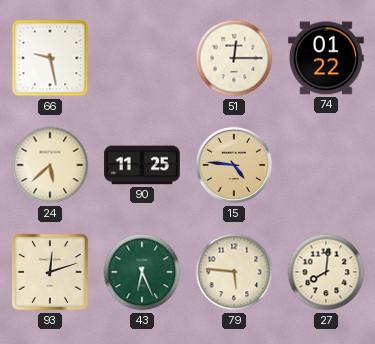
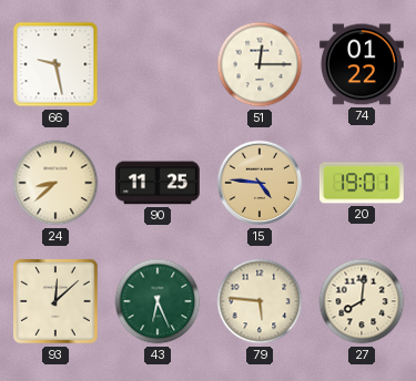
24: 5:38 -> 8:38
20: none -> 19:01
93: 12:12 -> 12:08
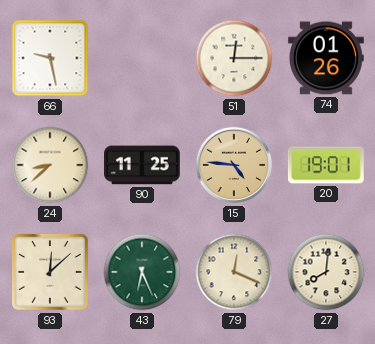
74: 01:22 -> 01:26
79: 5:46 -> 12:19
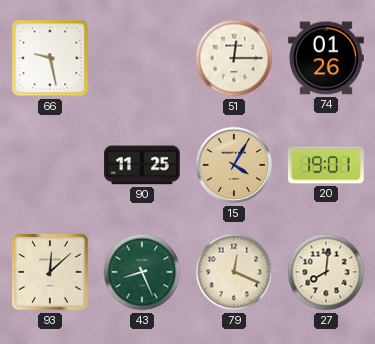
24: 8:38 -> none
15: 4:46 -> 4:05
43: 6:26 -> 8:26
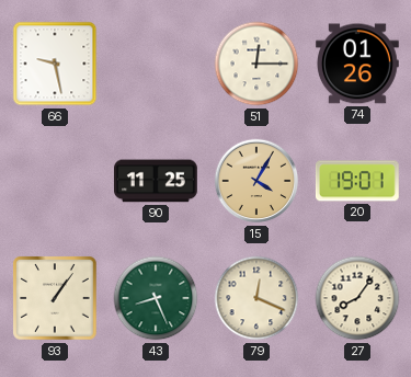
93: 12:08 -> 1:06
27: 8:01 -> 8:06
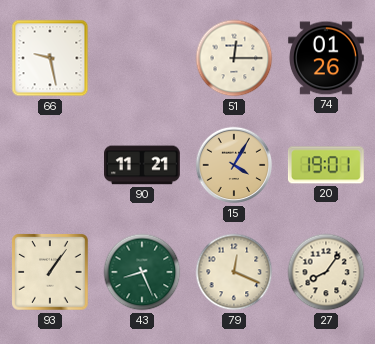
90: 11:25 -> 11:21
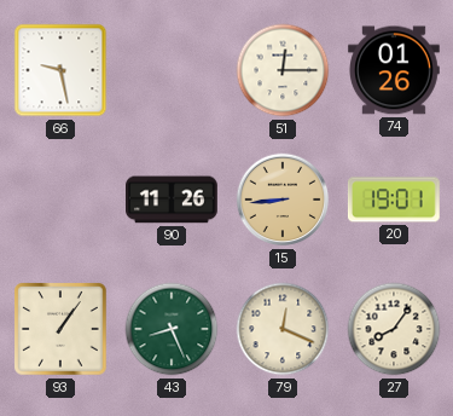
90: 11:21 -> 11:26
15: 4:05 -> 8:44
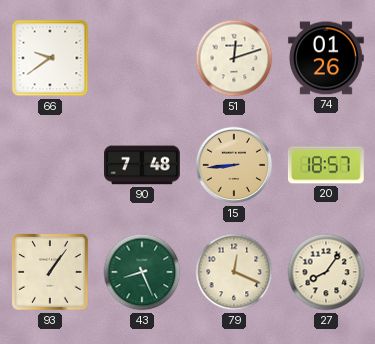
66: 9:28 -> 9:39
51: 12:15 -> 12:12
90: 11:26 -> 7:48
20: 19:01 -> 18:57
